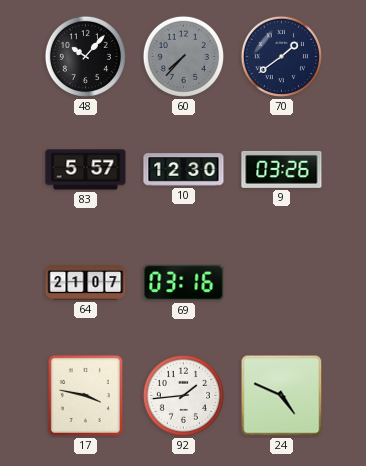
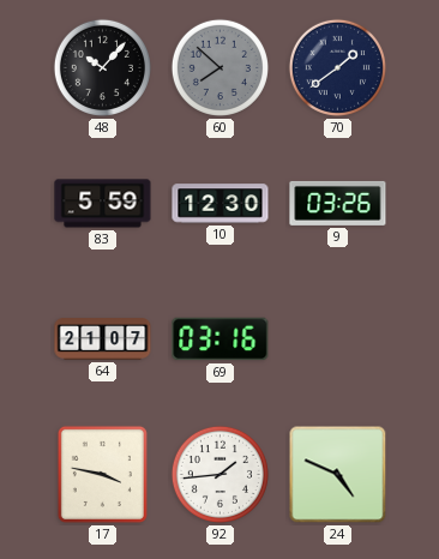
60: 7:37 -> 7:52
83: 5:57 -> 5:59
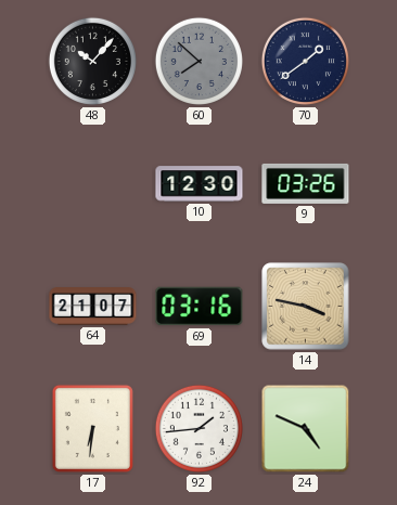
83: 5:59 -> none
14: none -> 3:47
17: 3:47 -> 6:31
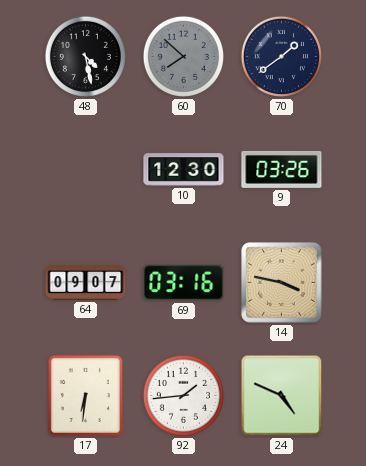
48: 10:07 -> 4:28
64: 21:07 -> 09:07
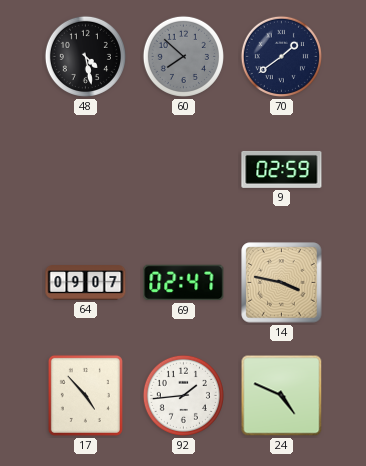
10: 12:30 -> none
9: 03:26 -> 02:59
69: 03:16 -> 02:47
17: 6:31 -> 4:53
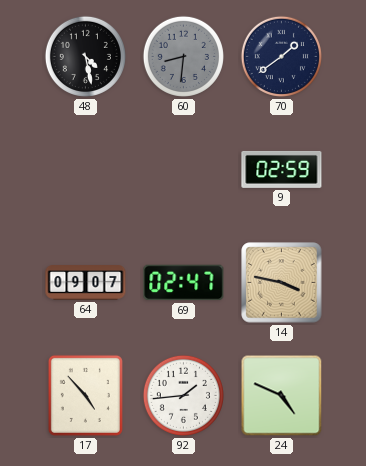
60: 7:52 -> 8:31
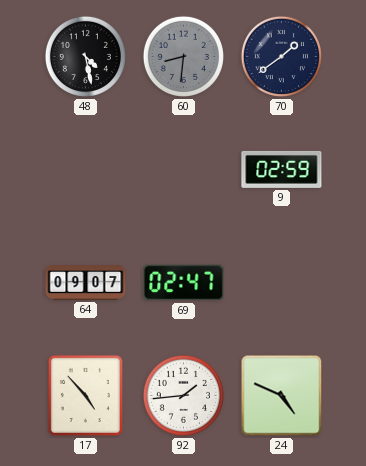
14: 3:47 -> none
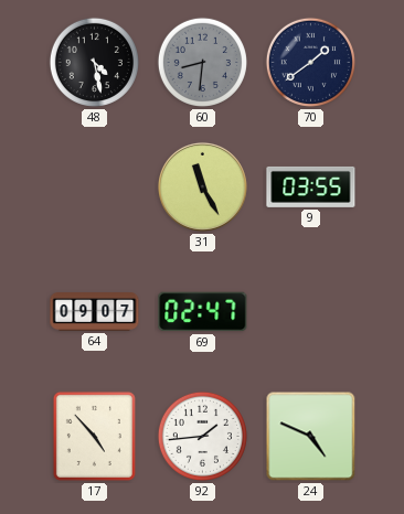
31: none -> 11:25
9: 02:59 -> 03:55
